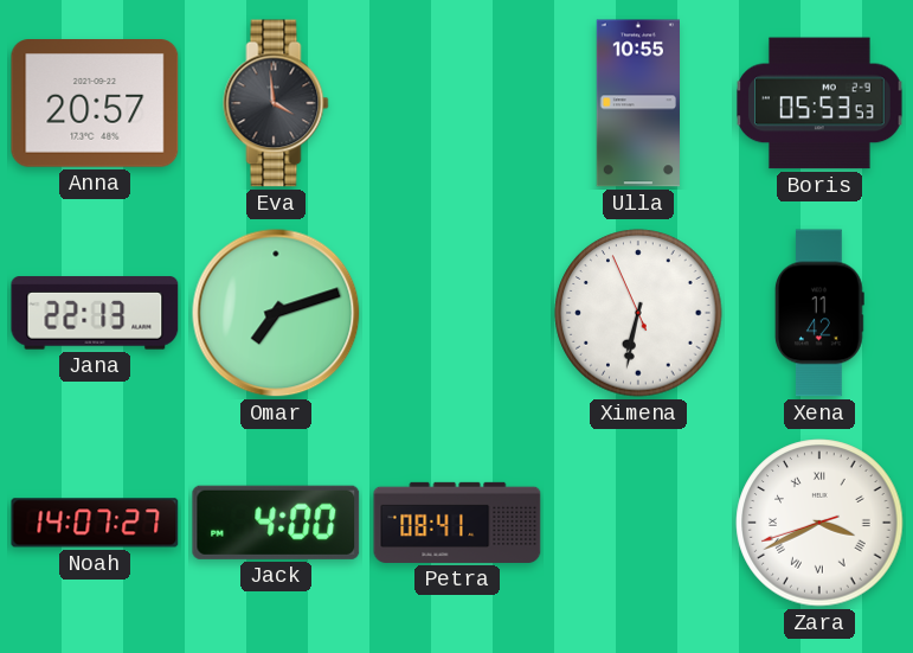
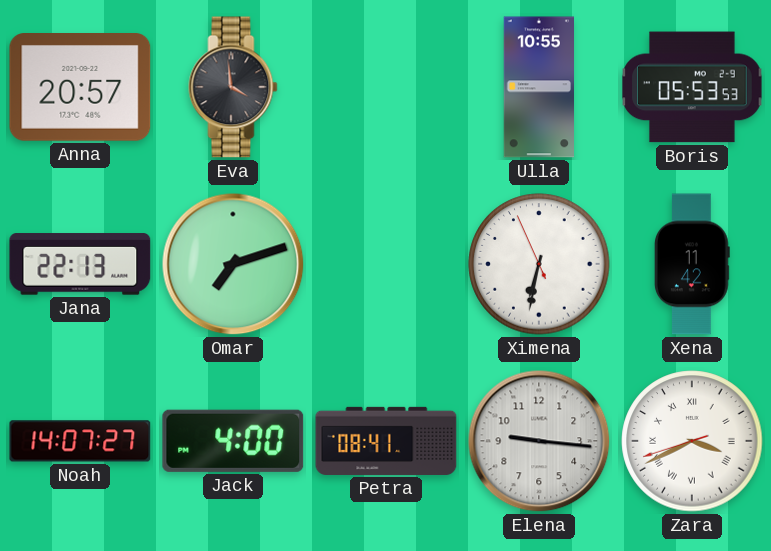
Elena: none -> 9:16
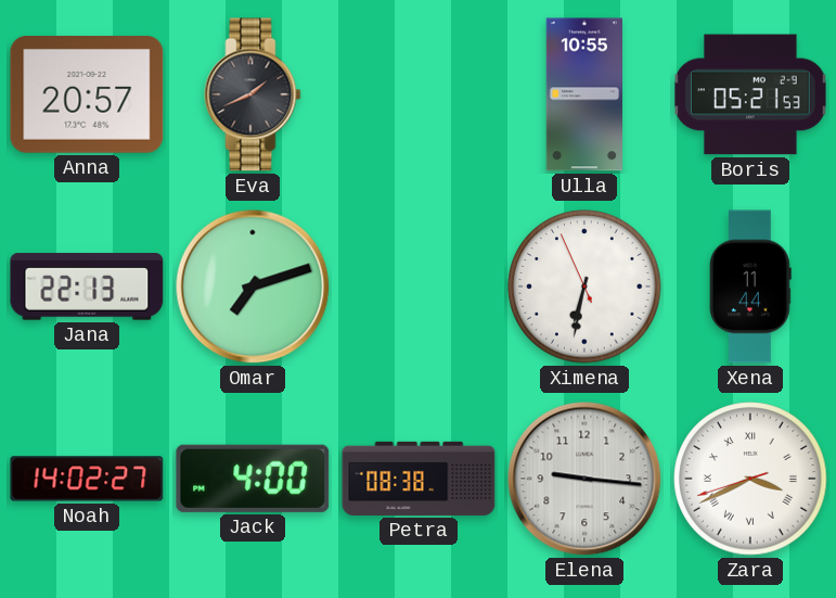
Eva: 3:59 -> 1:41
Boris: 05:53 -> 05:21
Xena: 11:42 -> 11:44
Noah: 14:07 -> 14:02
Petra: 08:41 -> 08:38
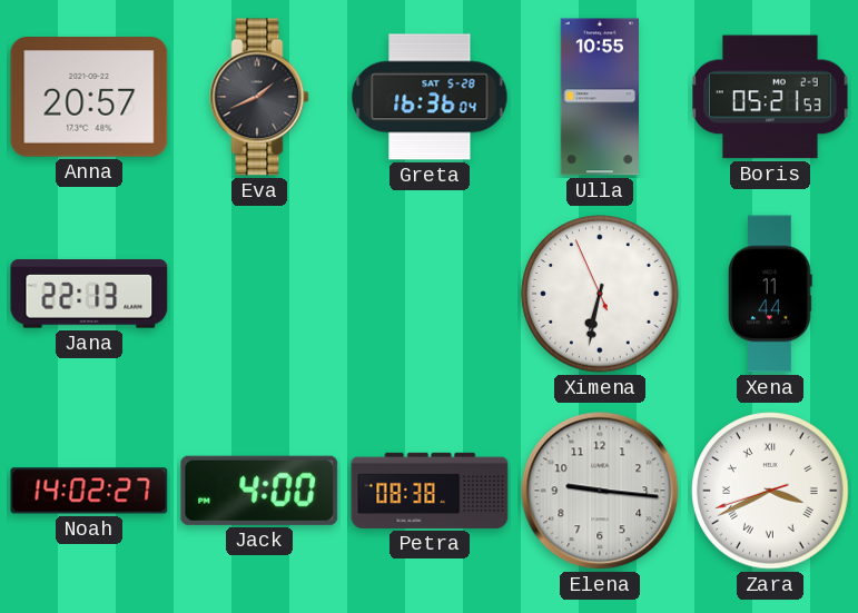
Greta: none -> 16:36
Omar: 7:12 -> none
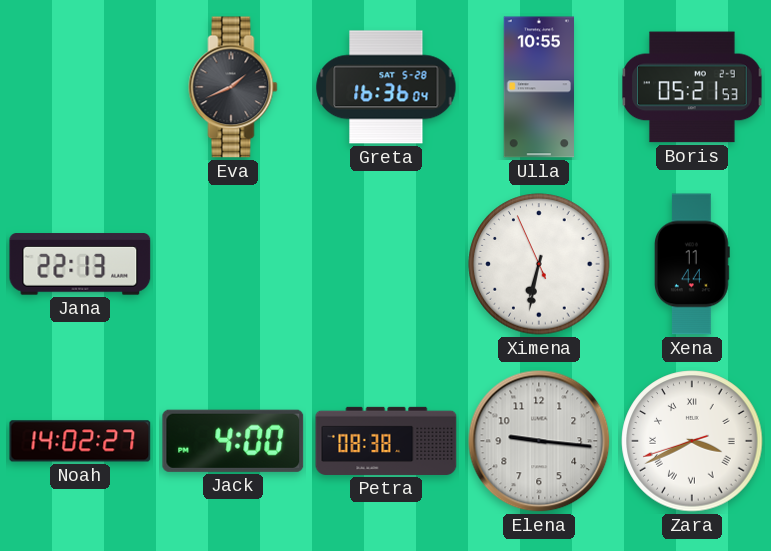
Anna: 20:57 -> none
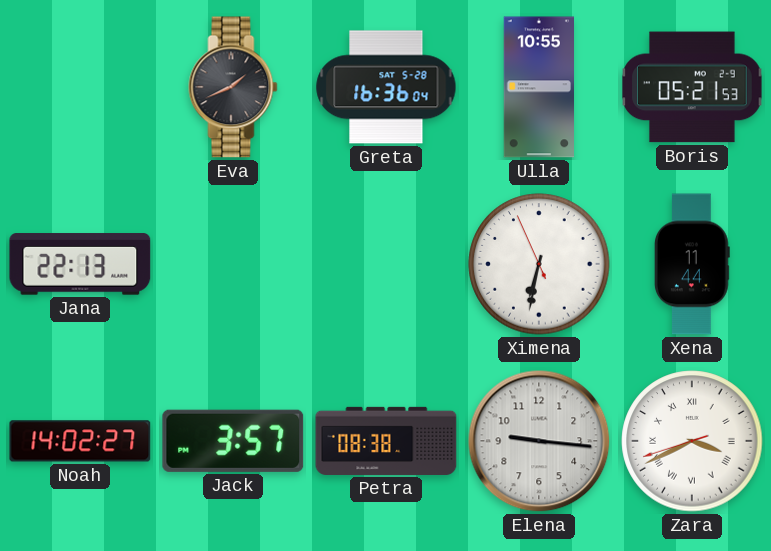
Jack: 4:00 -> 3:57
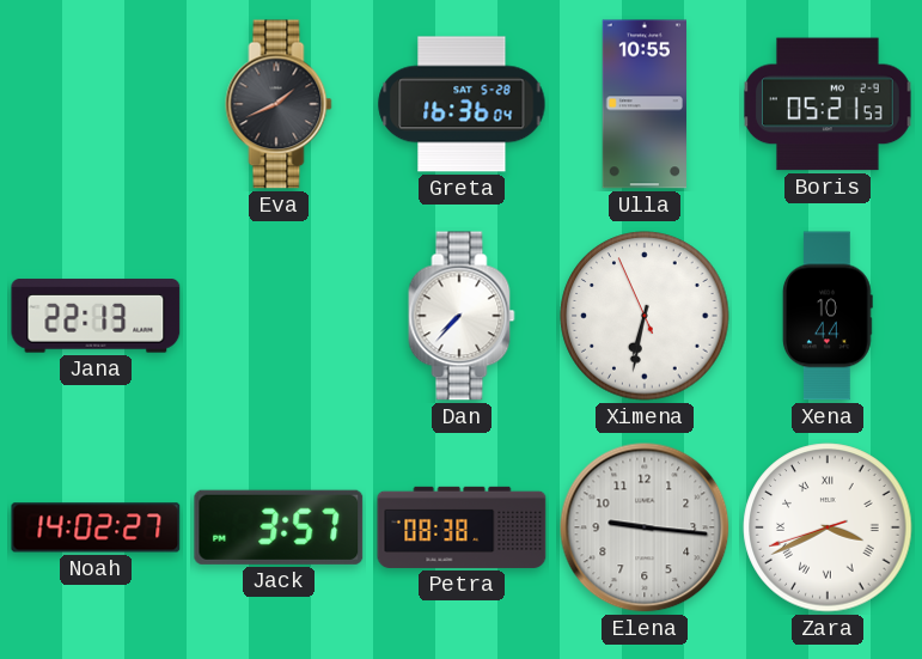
Dan: none -> 7:37
Xena: 11:44 -> 10:44
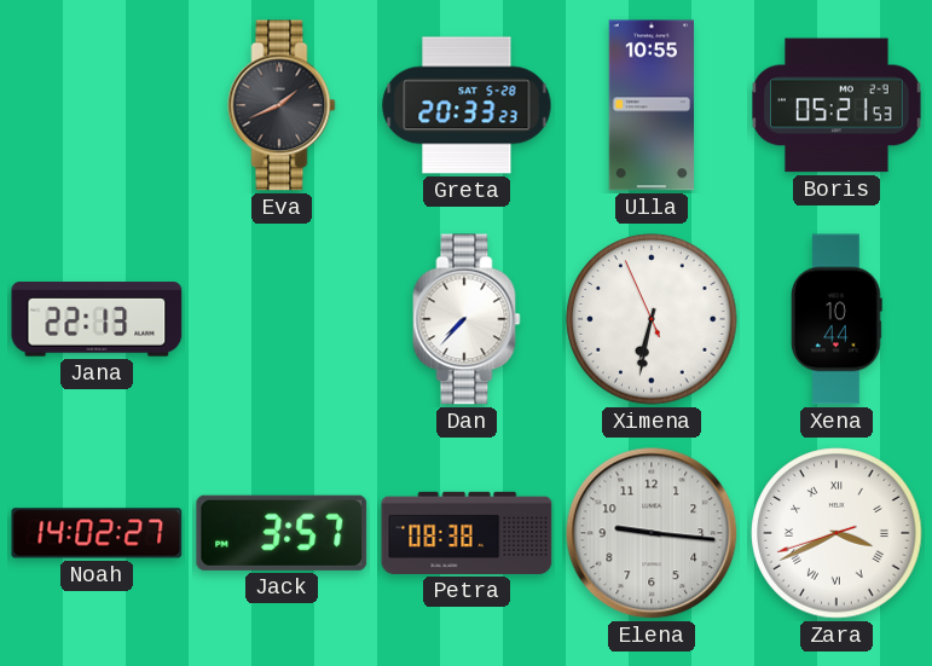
Greta: 16:36 -> 20:33
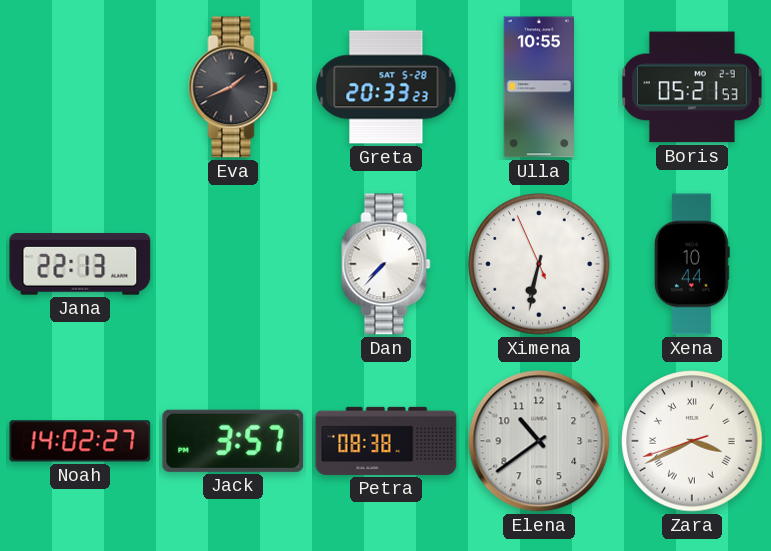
Elena: 9:16 -> 10:39
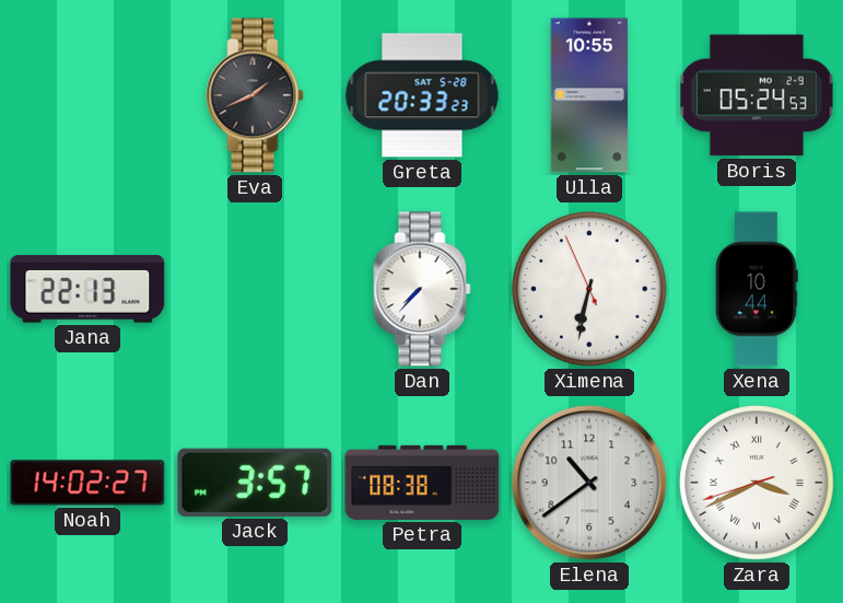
Boris: 05:21 -> 05:24
